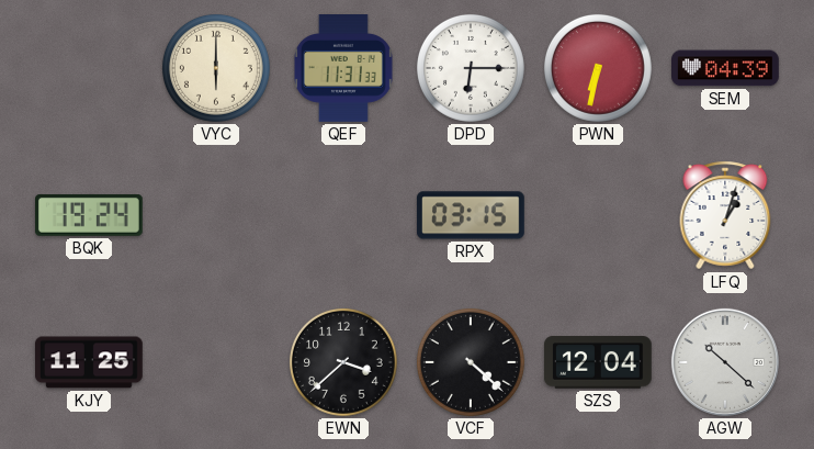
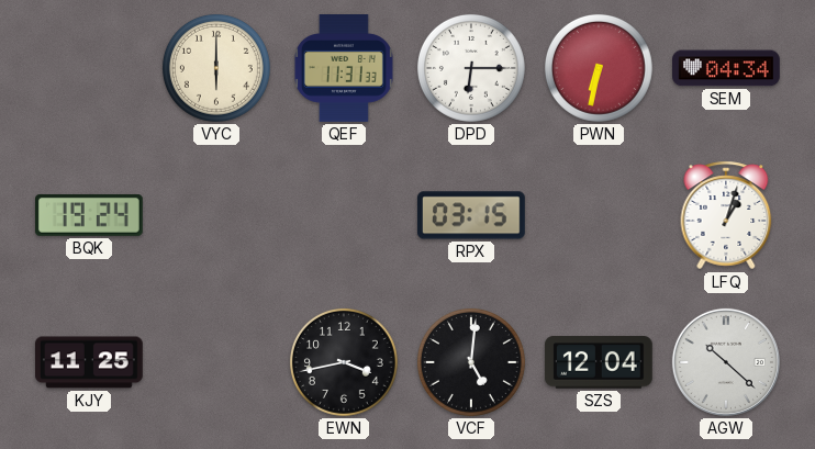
SEM: 04:39 -> 04:34
EWN: 3:38 -> 3:43
VCF: 4:22 -> 5:01
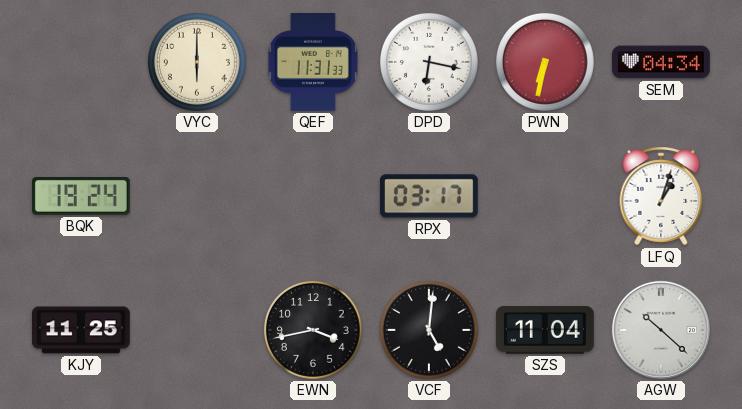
DPD: 6:15 -> 6:17
RPX: 03:15 -> 03:17
SZS: 12:04 -> 11:04
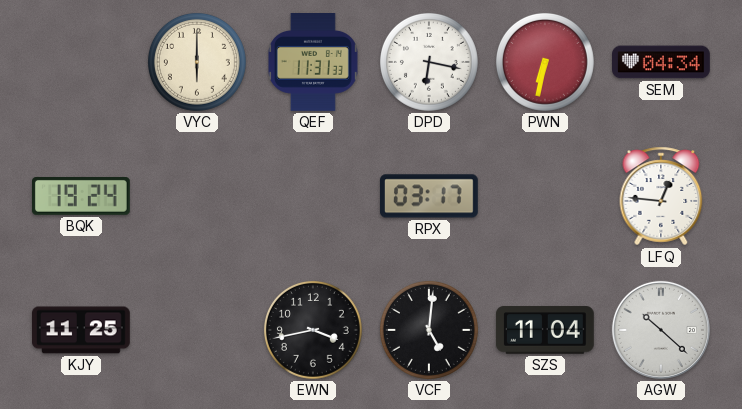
LFQ: 1:03 -> 12:46
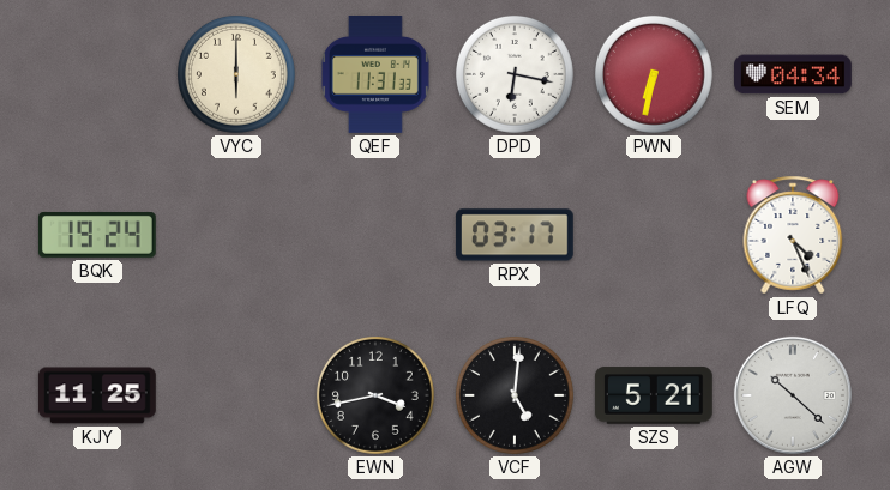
LFQ: 12:46 -> 4:26
SZS: 11:04 -> 5:21
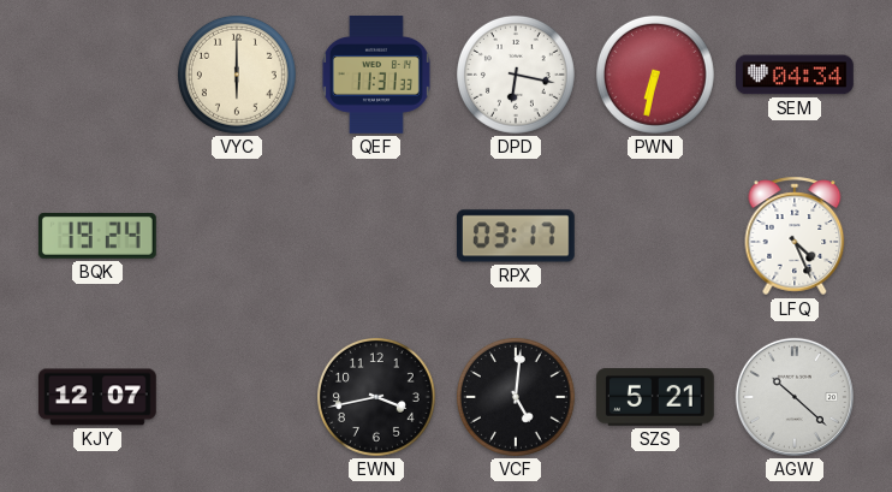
KJY: 11:25 -> 12:07
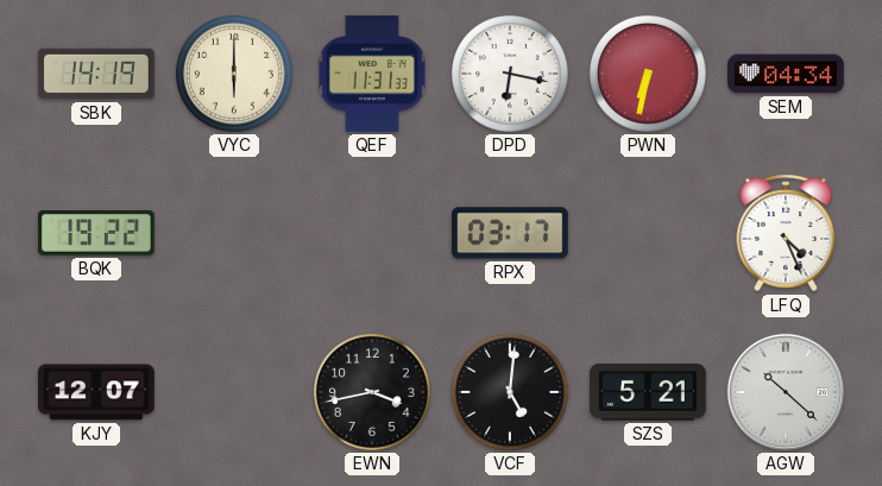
SBK: none -> 14:19
BQK: 19:24 -> 19:22
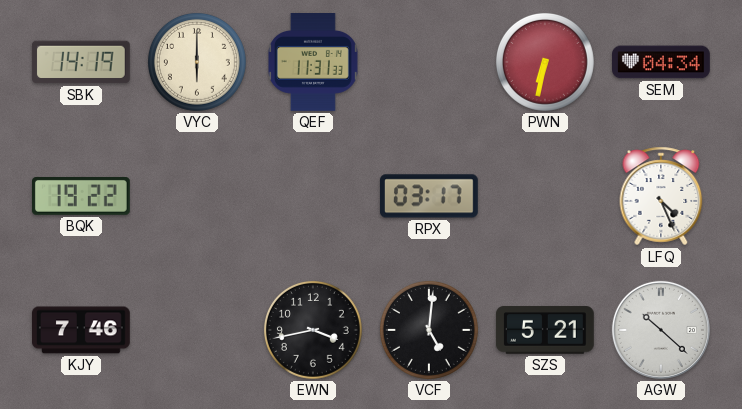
DPD: 6:17 -> none
KJY: 12:07 -> 7:46
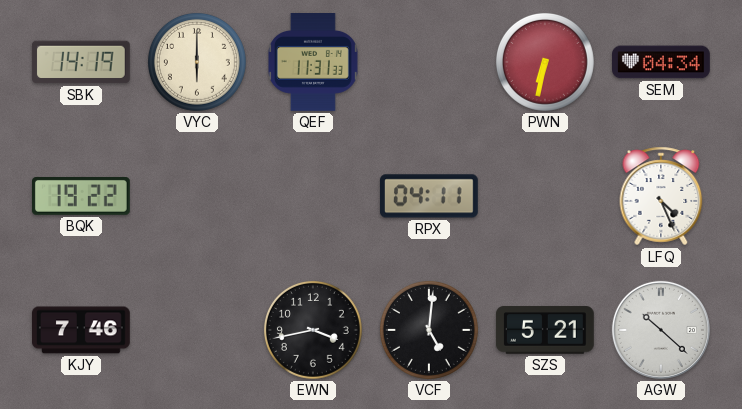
RPX: 03:17 -> 04:11
